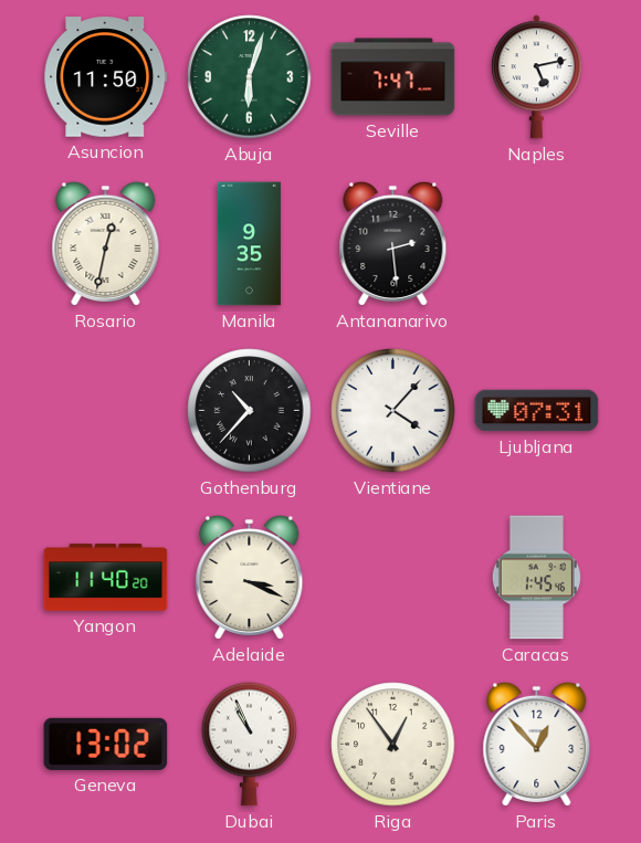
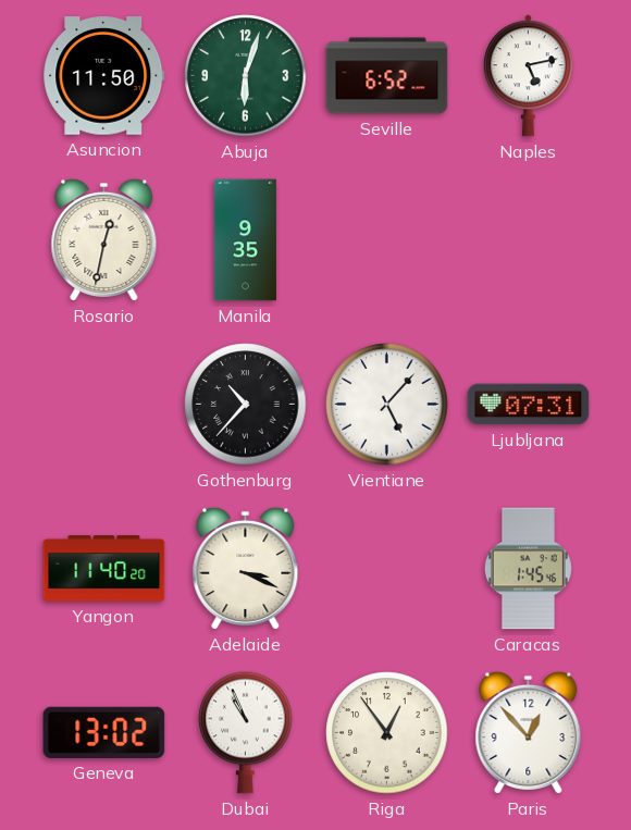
Seville: 7:47 -> 6:52
Antananarivo: 2:29 -> none
Vientiane: 4:07 -> 5:07
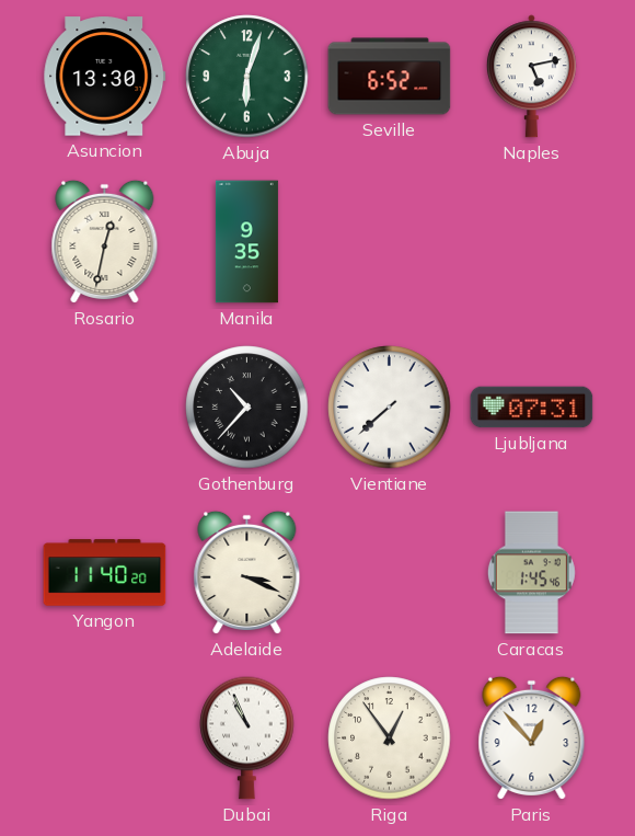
Asuncion: 11:50 -> 13:30
Vientiane: 5:07 -> 7:38
Geneva: 13:02 -> none
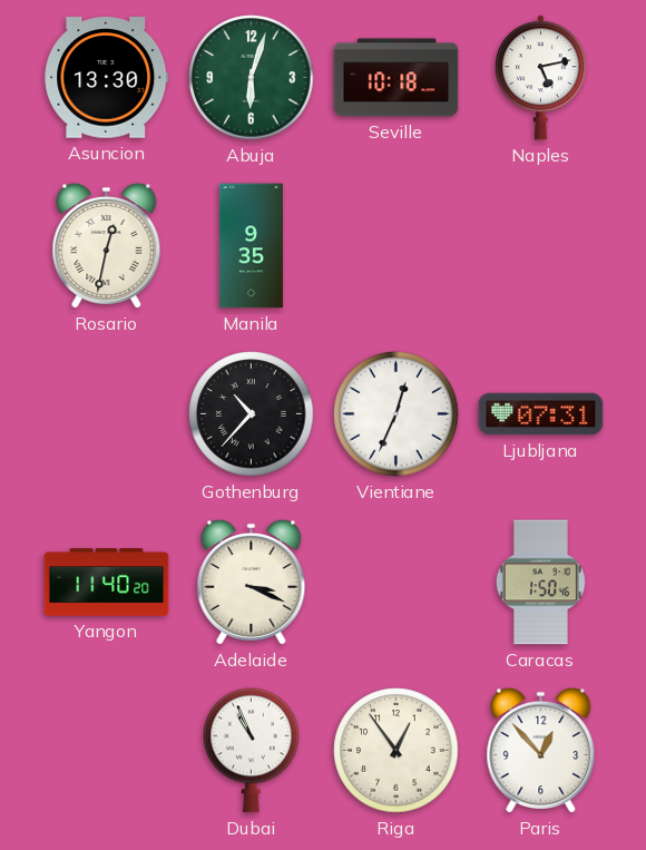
Seville: 6:52 -> 10:18
Vientiane: 7:38 -> 12:34
Caracas: 1:45 -> 1:50
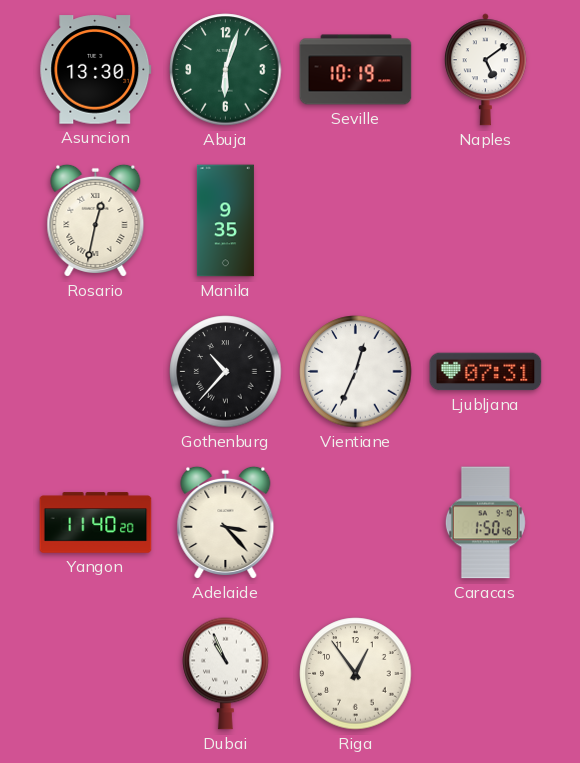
Seville: 10:18 -> 10:19
Naples: 5:13 -> 5:09
Adelaide: 3:19 -> 3:23
Paris: 12:53 -> none
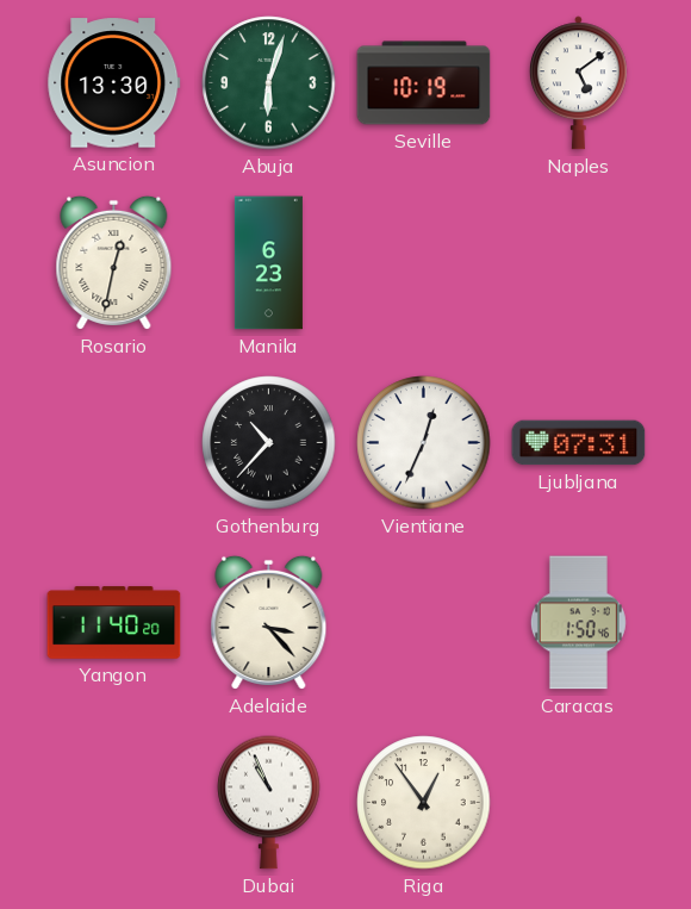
Manila: 9:35 -> 6:23
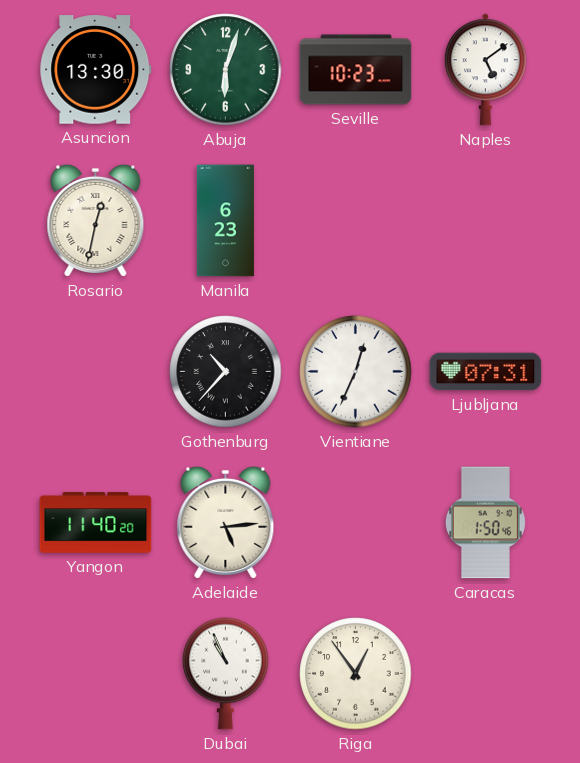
Seville: 10:19 -> 10:23
Adelaide: 3:23 -> 5:14
